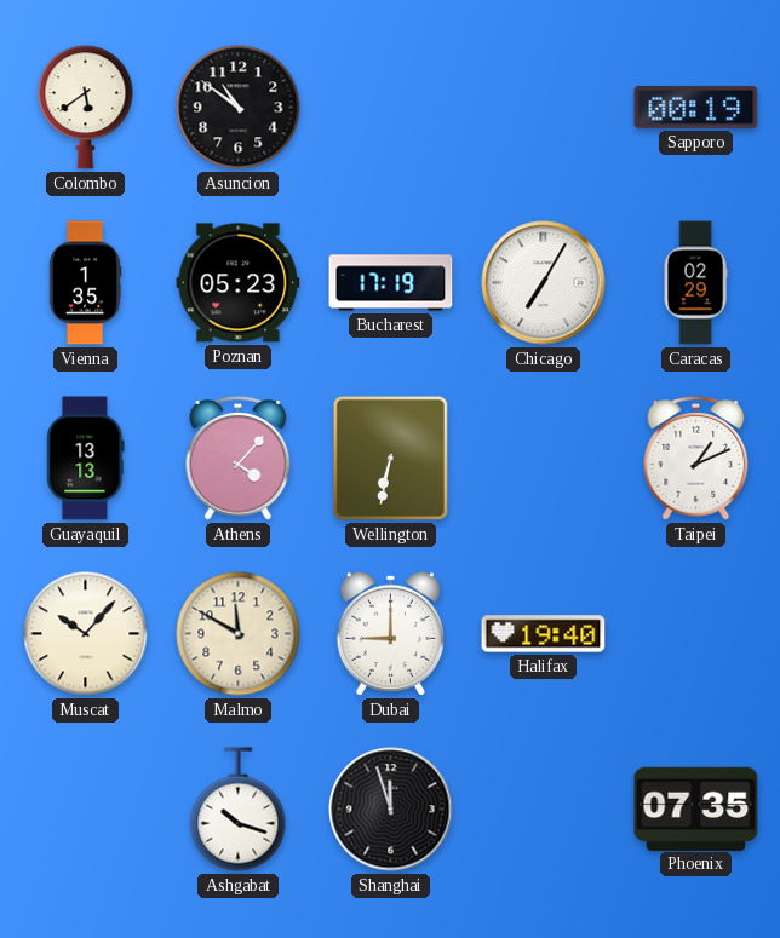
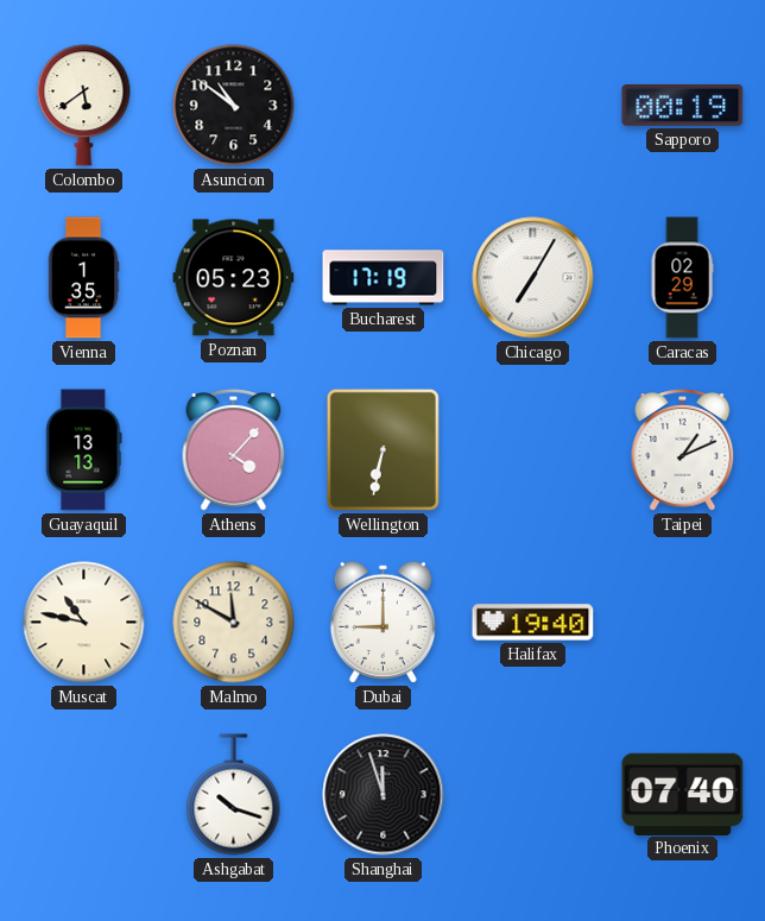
Muscat: 10:07 -> 10:47
Phoenix: 07:35 -> 07:40
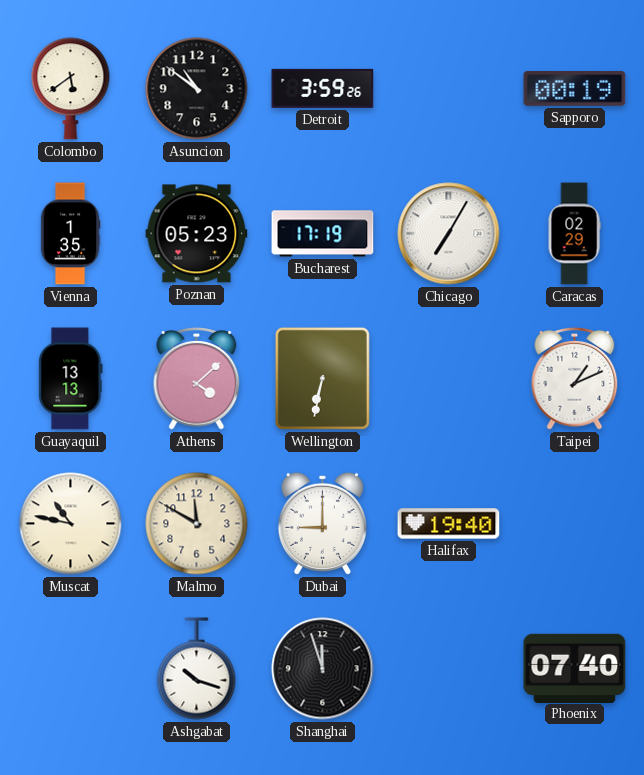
Detroit: none -> 3:59
Athens: 4:07 -> 4:08
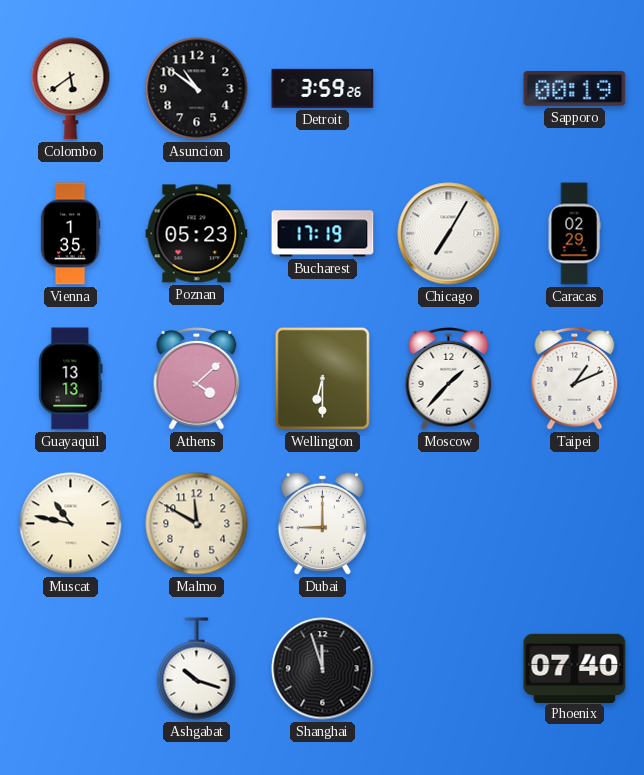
Wellington: 6:32 -> 6:30
Moscow: none -> 1:37
Halifax: 19:40 -> none
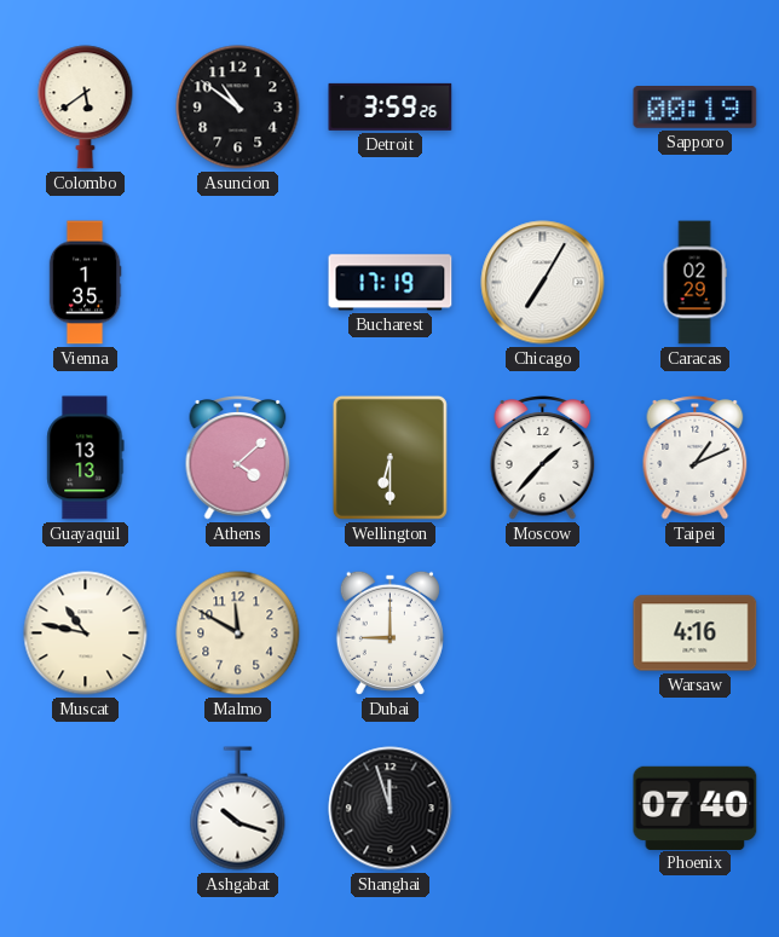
Poznan: 05:23 -> none
Warsaw: none -> 4:16
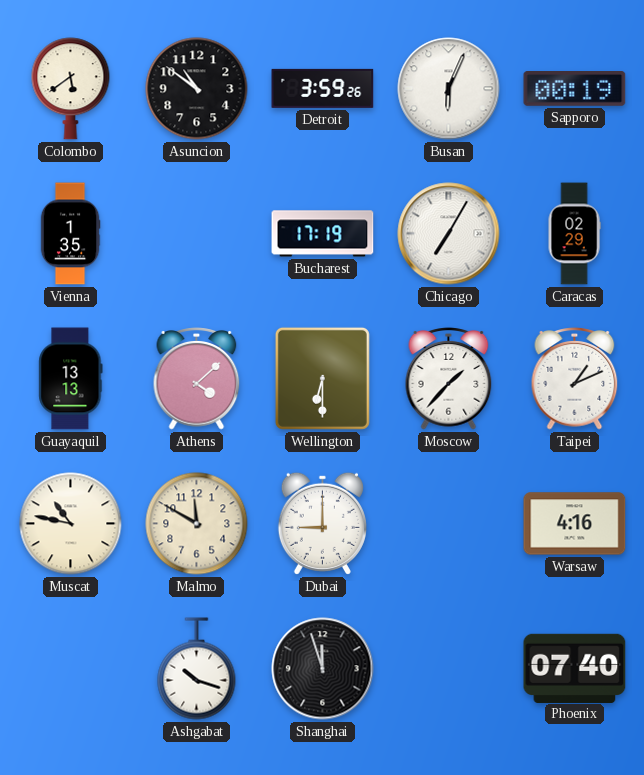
Busan: none -> 6:04
